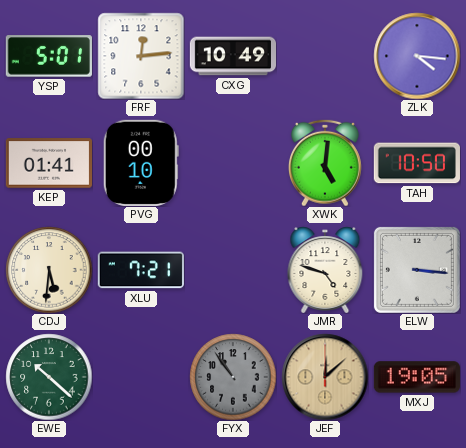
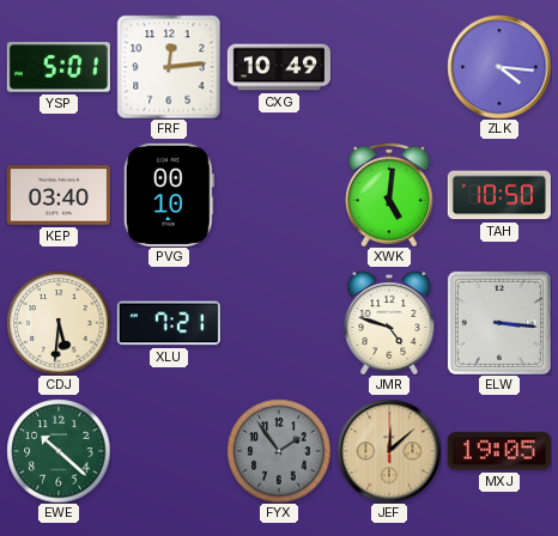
KEP: 01:41 -> 03:40
FYX: 10:54 -> 1:54
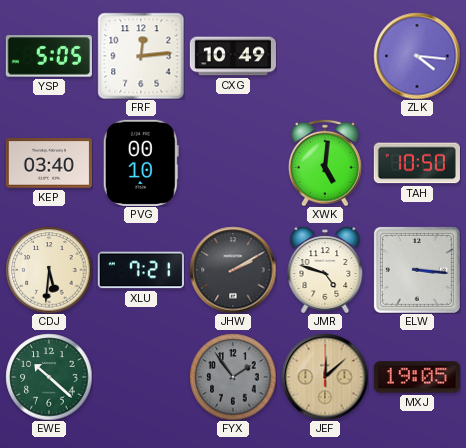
YSP: 5:01 -> 5:05
JHW: none -> 2:10
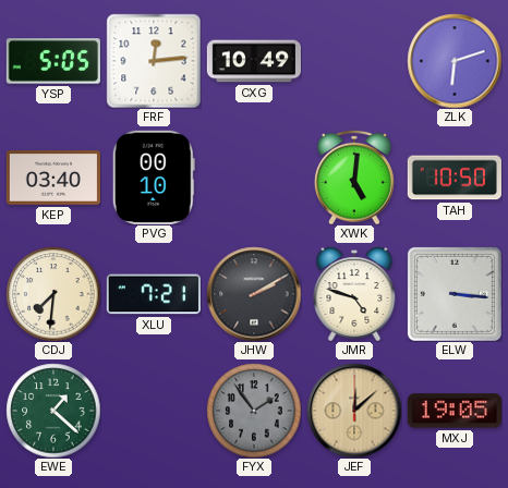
ZLK: 4:16 -> 6:12
CDJ: 5:31 -> 7:31
EWE: 10:22 -> 1:22
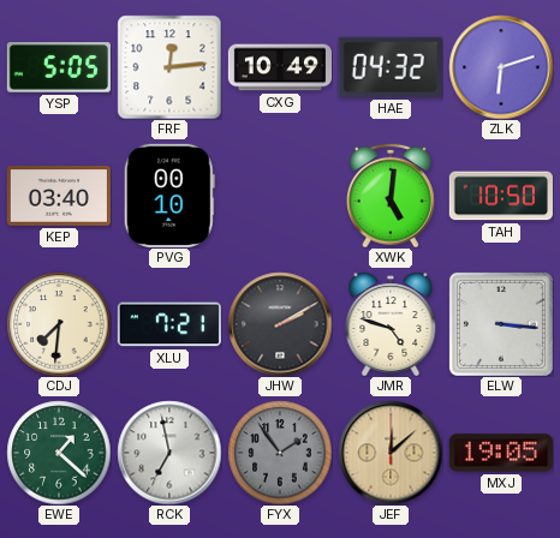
HAE: none -> 04:32
RCK: none -> 6:58
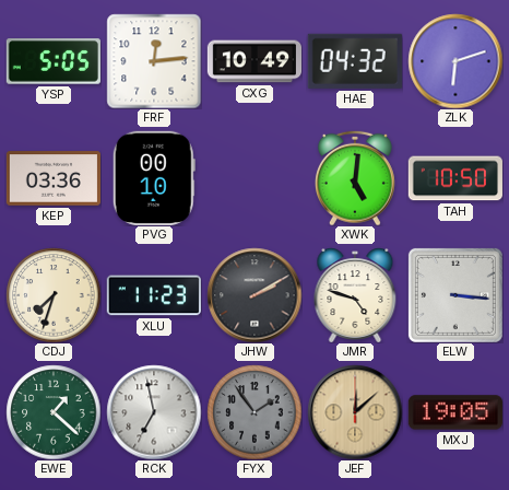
KEP: 03:40 -> 03:36
CDJ: 7:31 -> 7:33
XLU: 7:21 -> 11:23
